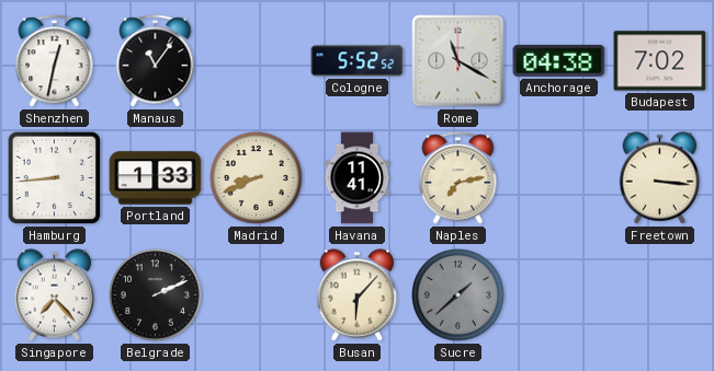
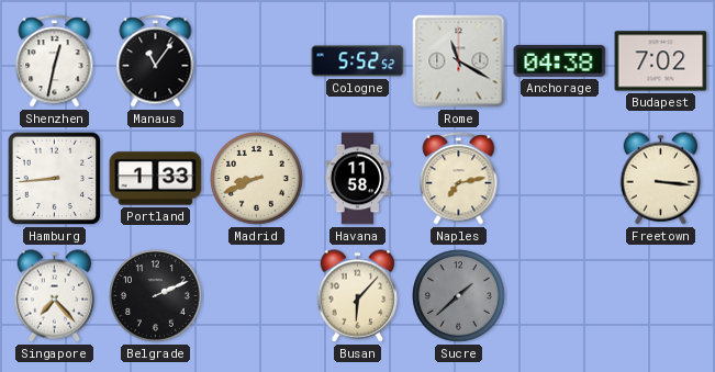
Havana: 11:41 -> 11:58
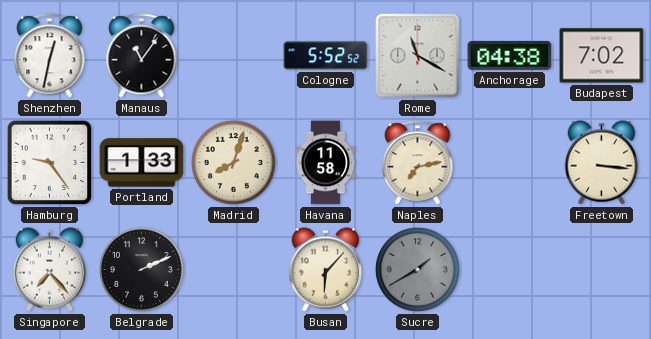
Hamburg: 8:44 -> 9:24
Madrid: 8:41 -> 8:03
Sucre: 1:38 -> 1:40
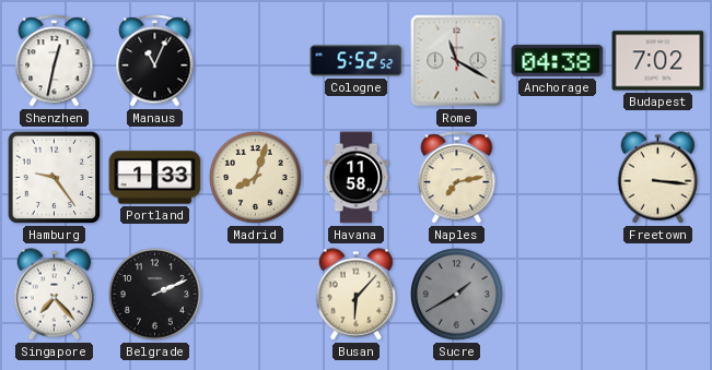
Manaus: 11:06 -> 11:04
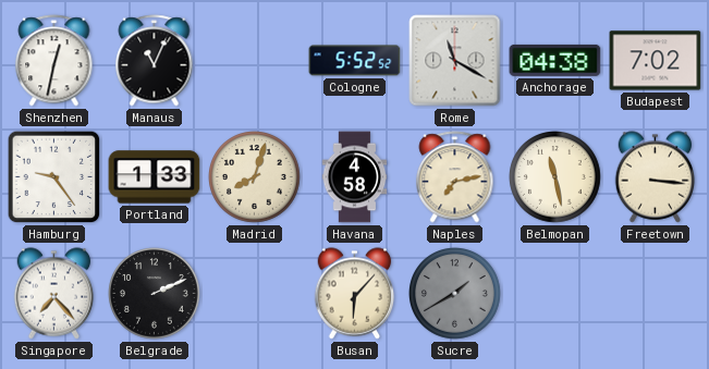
Havana: 11:58 -> 4:58
Belmopan: none -> 11:28
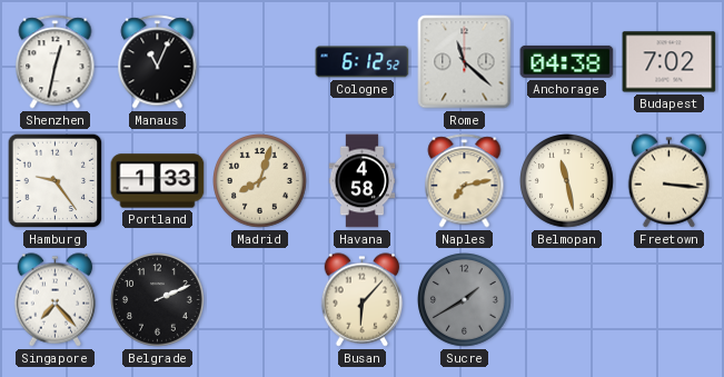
Cologne: 5:52 -> 6:12
Rome: 11:20 -> 11:22
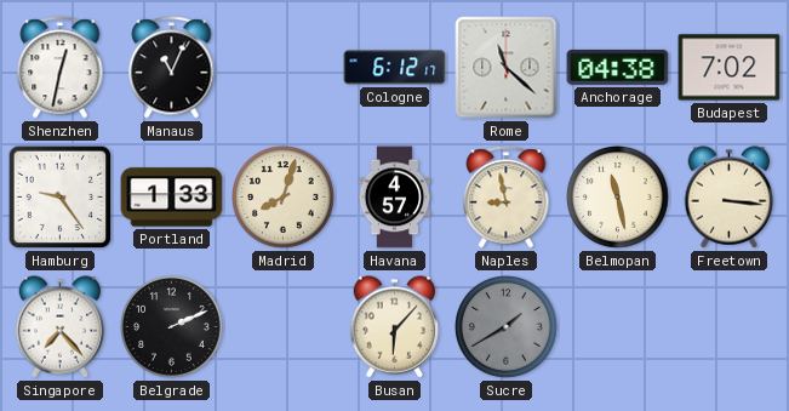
Cologne: 6:12:52 -> 6:12:17
Havana: 4:58 -> 4:57
Naples: 7:13 -> 8:58
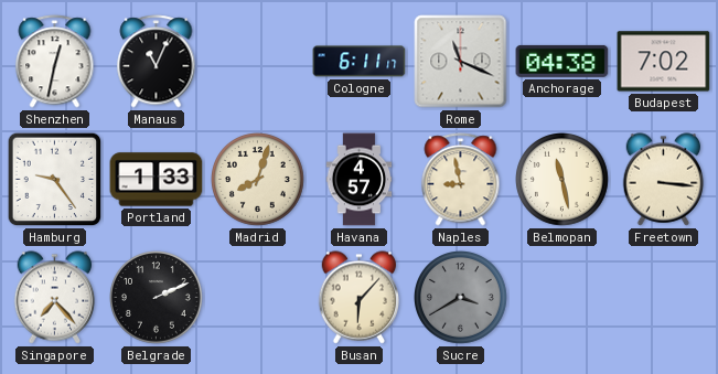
Cologne: 6:12 -> 6:11
Rome: 11:22 -> 11:19
Sucre: 1:40 -> 3:40
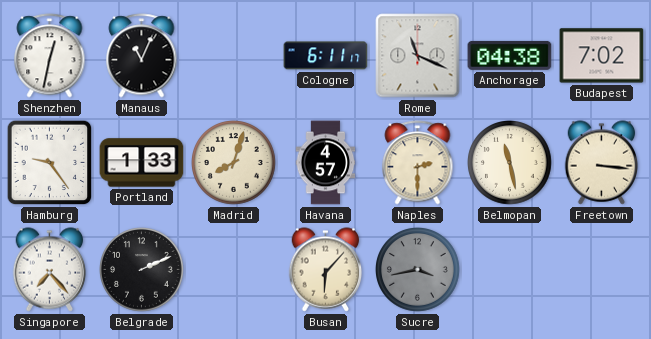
Naples: 8:58 -> 2:30
Sucre: 3:40 -> 3:43
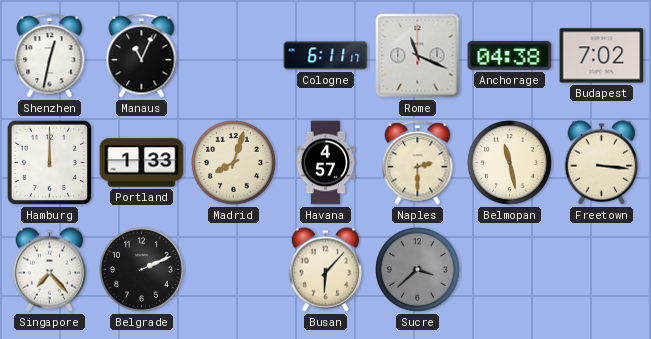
Hamburg: 9:24 -> 12:00
Sucre: 3:43 -> 3:38
